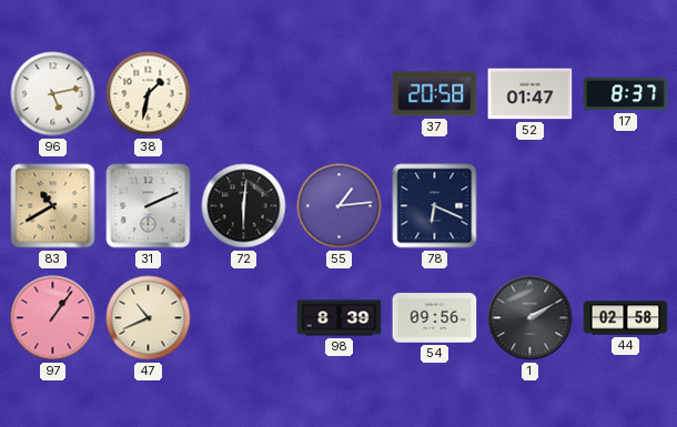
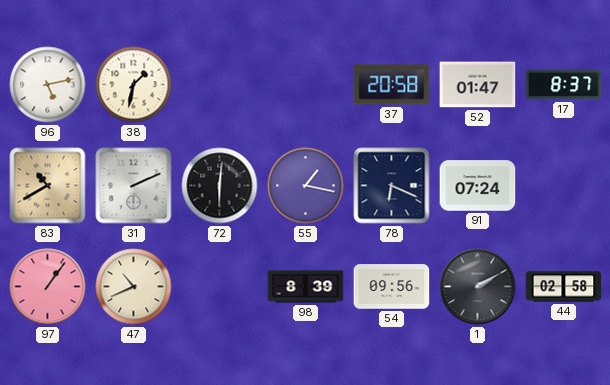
55: 1:14 -> 1:17
91: none -> 07:24
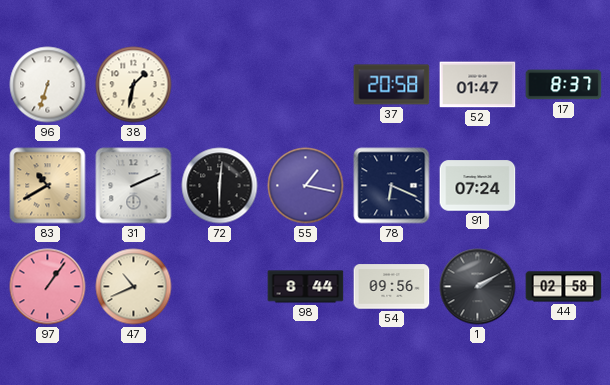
96: 5:13 -> 6:33
98: 8:39 -> 8:44
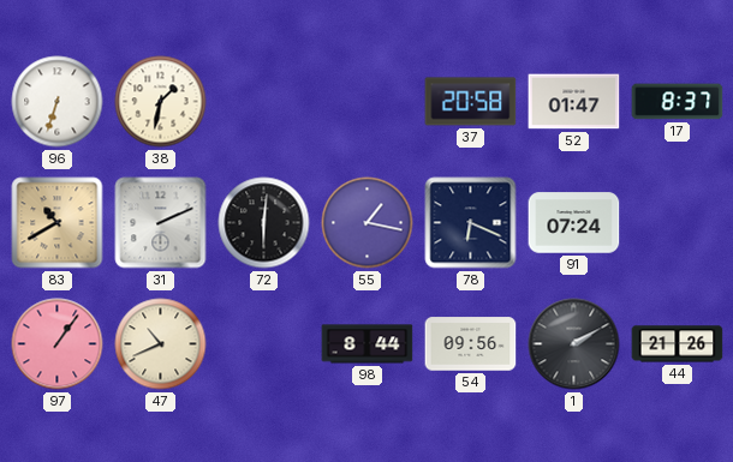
44: 02:58 -> 21:26
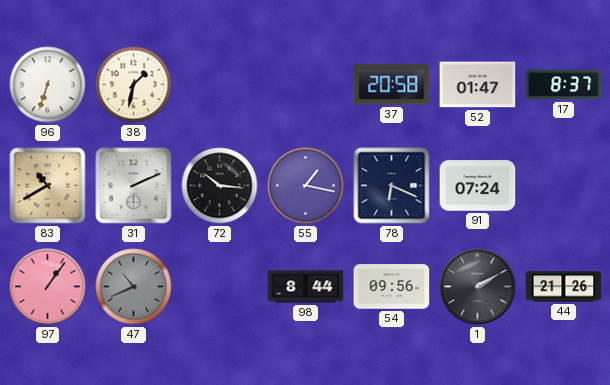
72: 6:01 -> 10:16
47 dial: cream -> grey
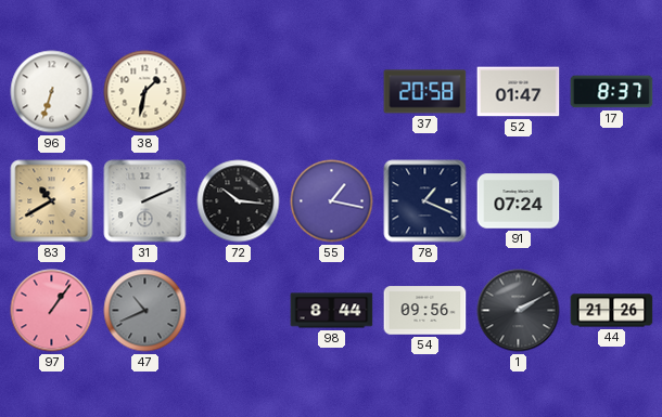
78: 6:19 -> 1:19
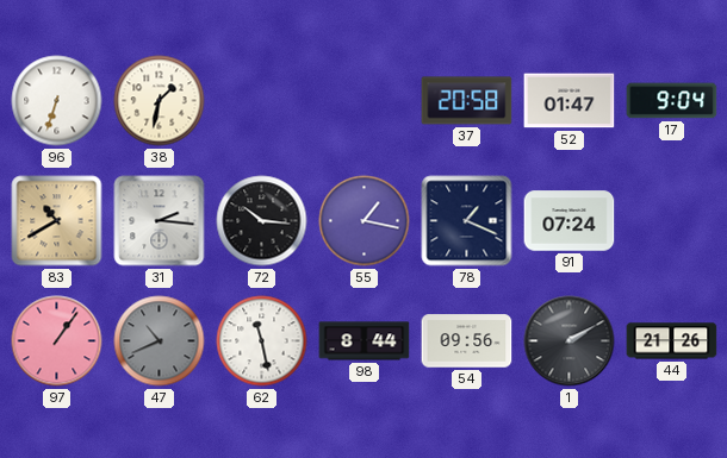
17: 8:37 -> 9:04
31: 2:11 -> 2:16
62: none -> 11:28
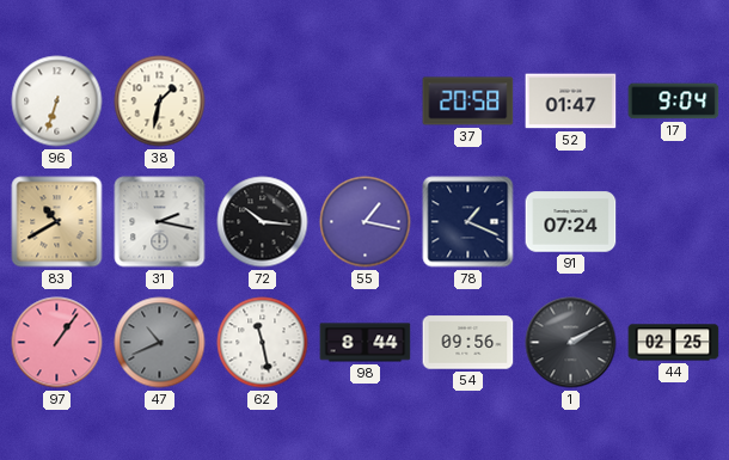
31: 2:16 -> 2:17
44: 21:26 -> 02:25
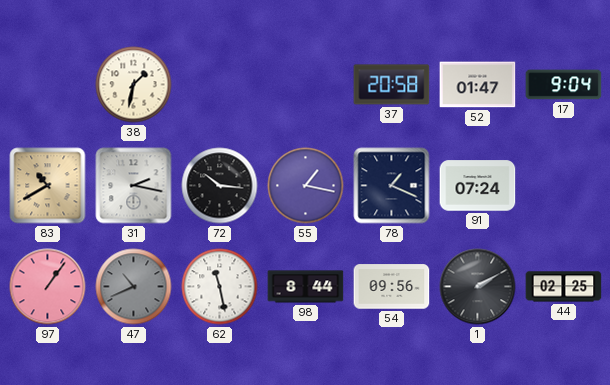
96: 6:33 -> none
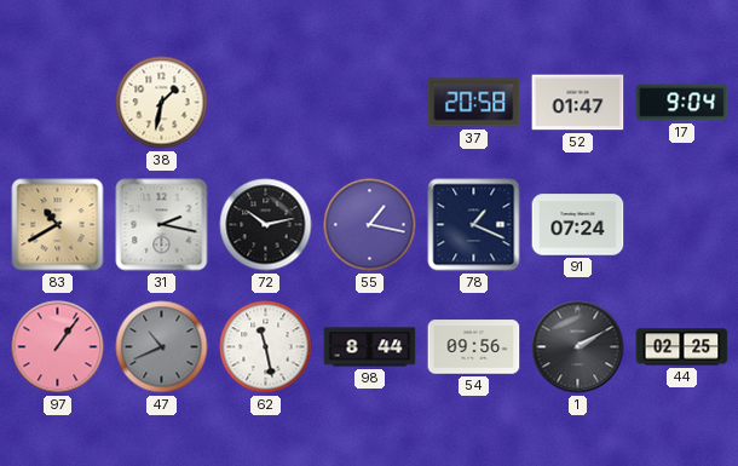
72: 10:16 -> 10:13
